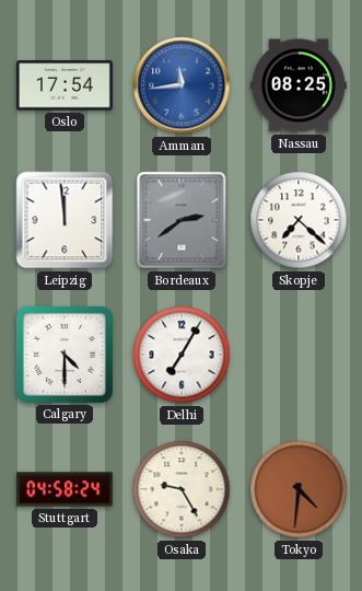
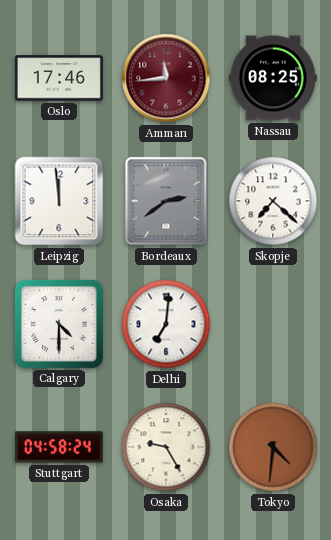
Oslo: 17:54 -> 17:46
Amman dial: blue -> burgundy
Delhi: 7:05 -> 7:01
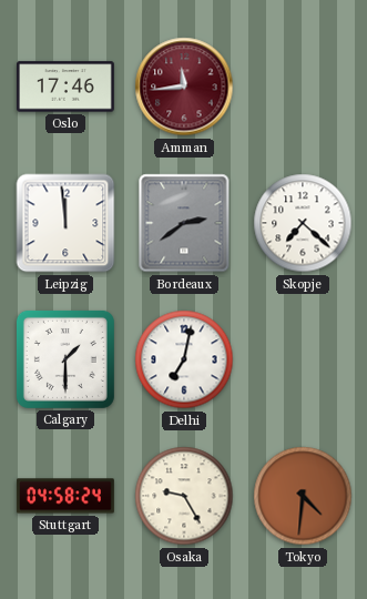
Nassau: 08:25 -> none
Calgary: 4:30 -> 1:30
Delhi: 7:01 -> 7:02
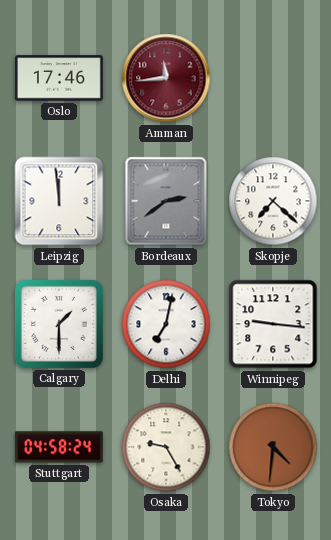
Winnipeg: none -> 9:16
